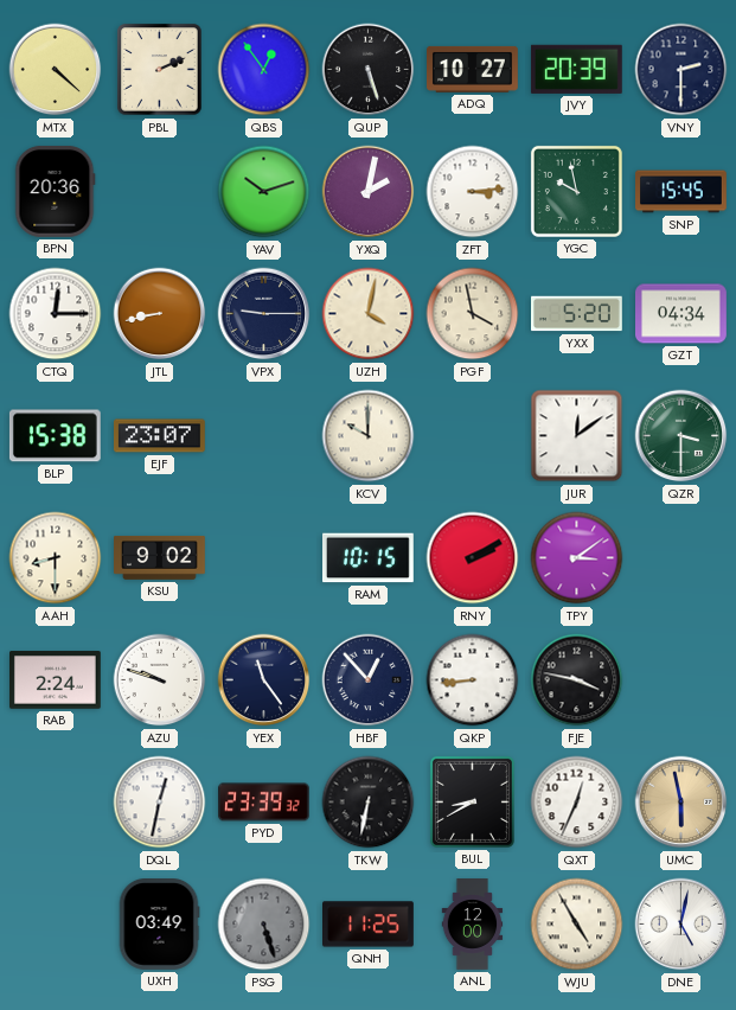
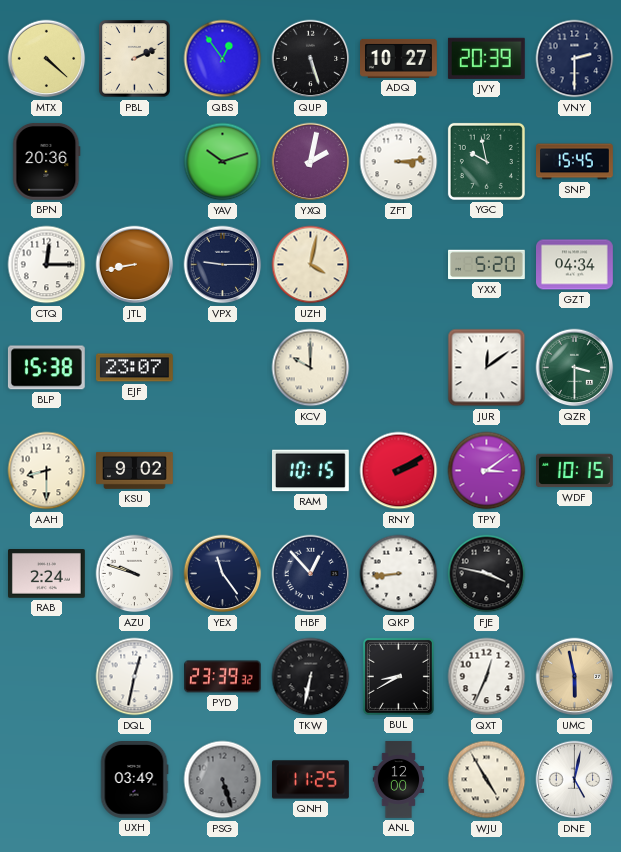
PGF: 3:58 -> none
WDF: none -> 10:15
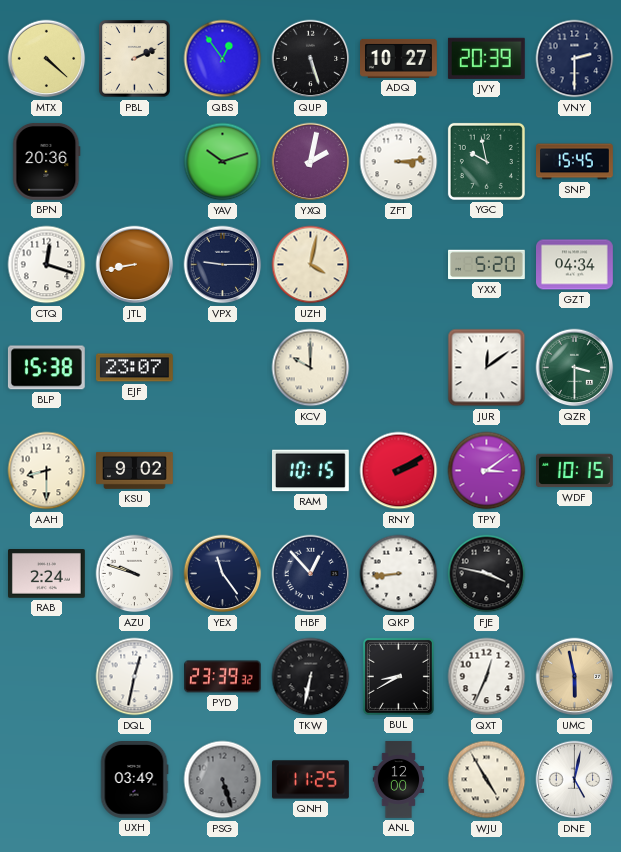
CTQ: 12:15 -> 12:18
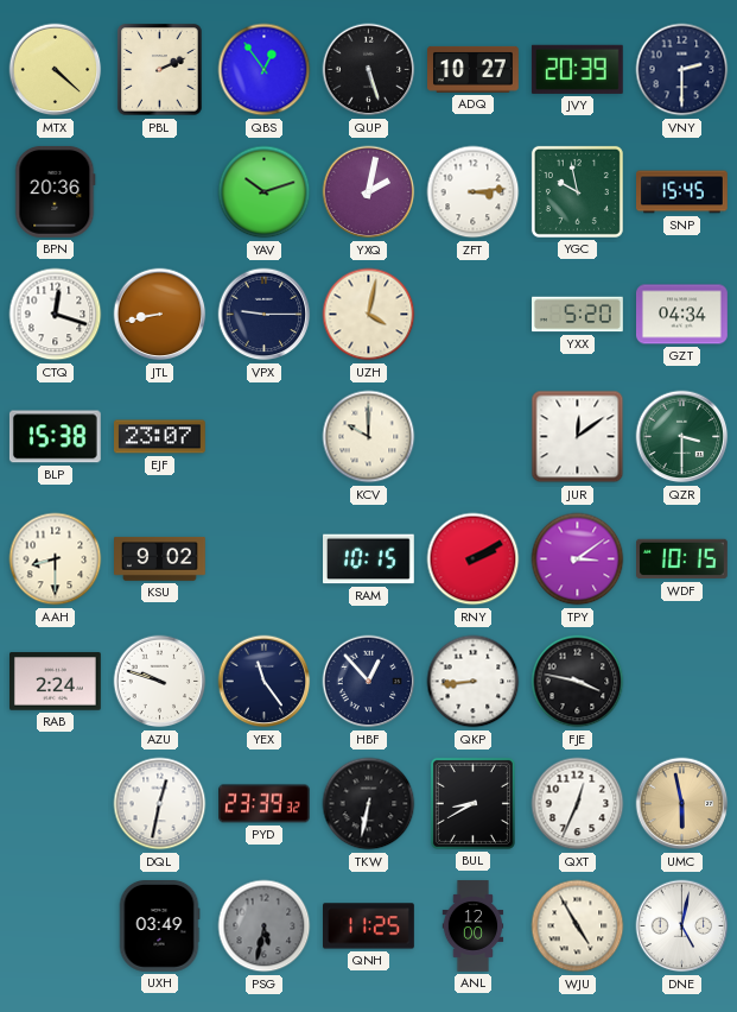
PSG: 5:27 -> 5:32
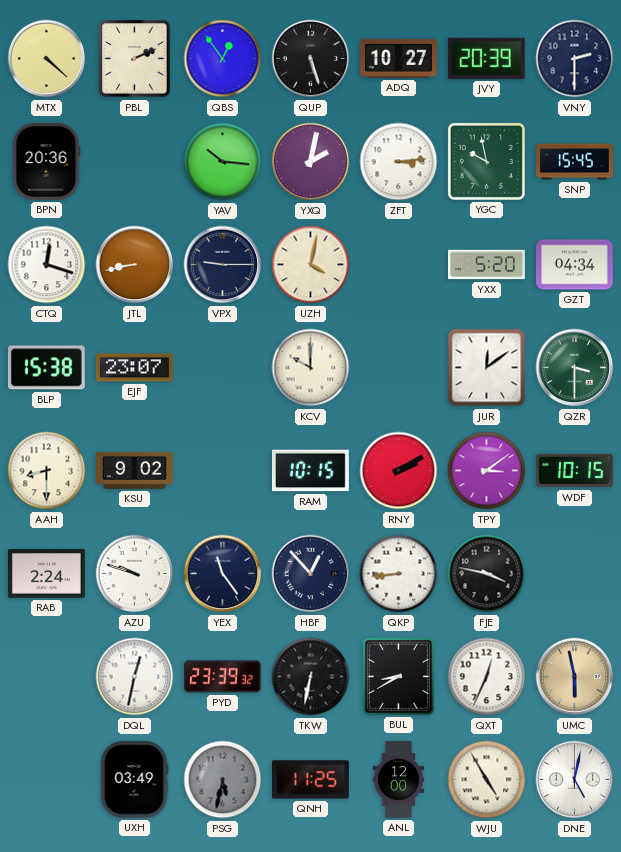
YAV: 10:12 -> 10:16
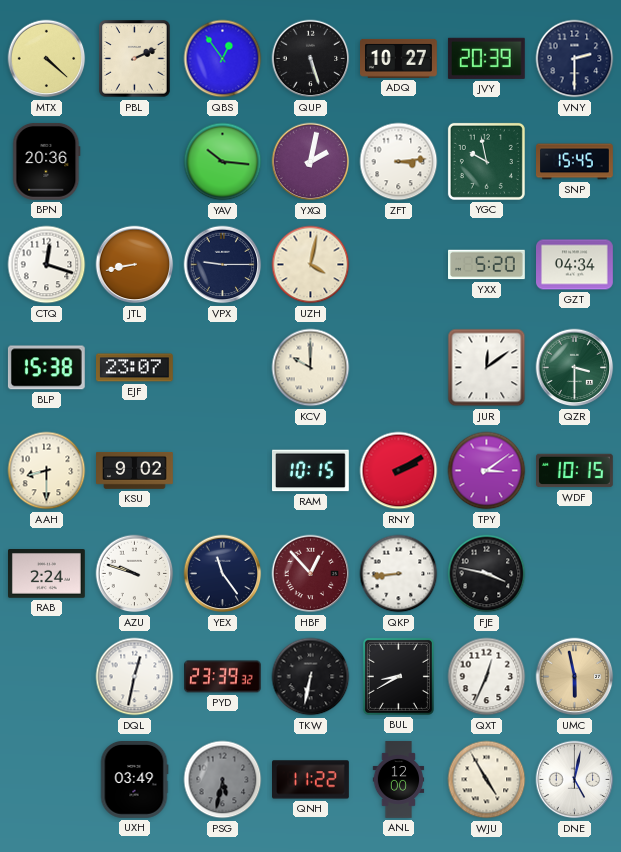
HBF dial: navy -> burgundy
QNH: 11:25 -> 11:22
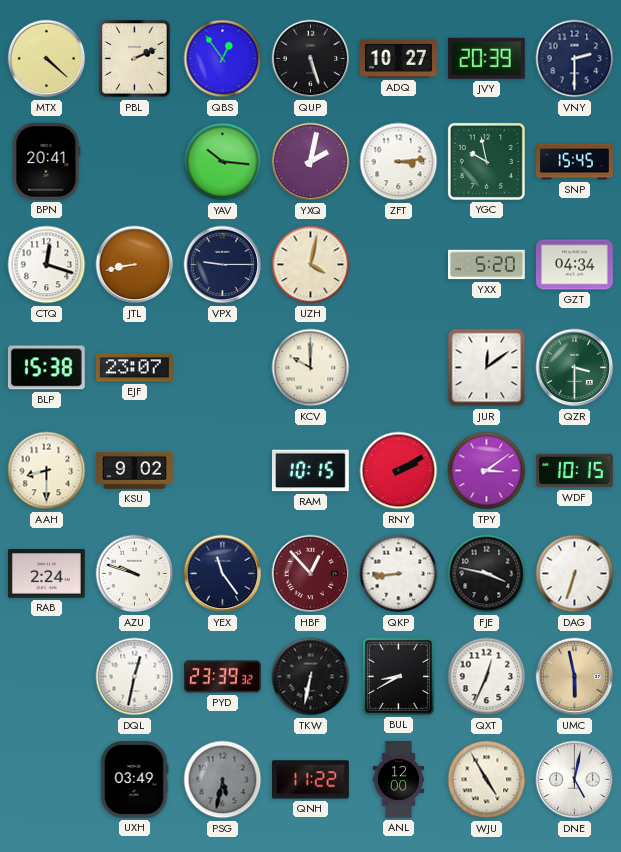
BPN: 20:36 -> 20:41
DAG: none -> 6:33
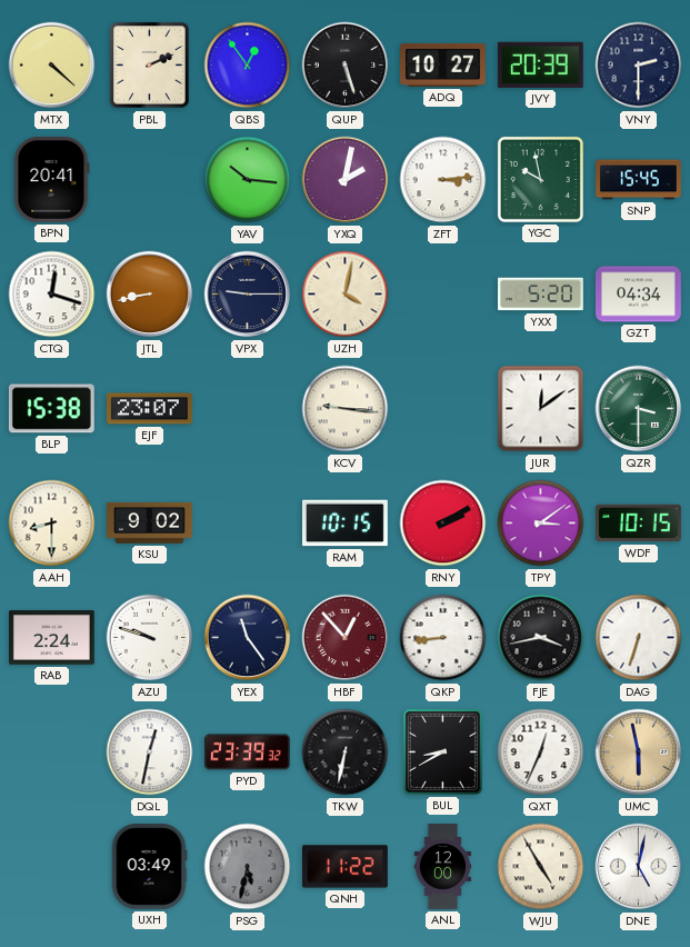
KCV: 10:00 -> 9:16
FJE: 3:47 -> 3:43
